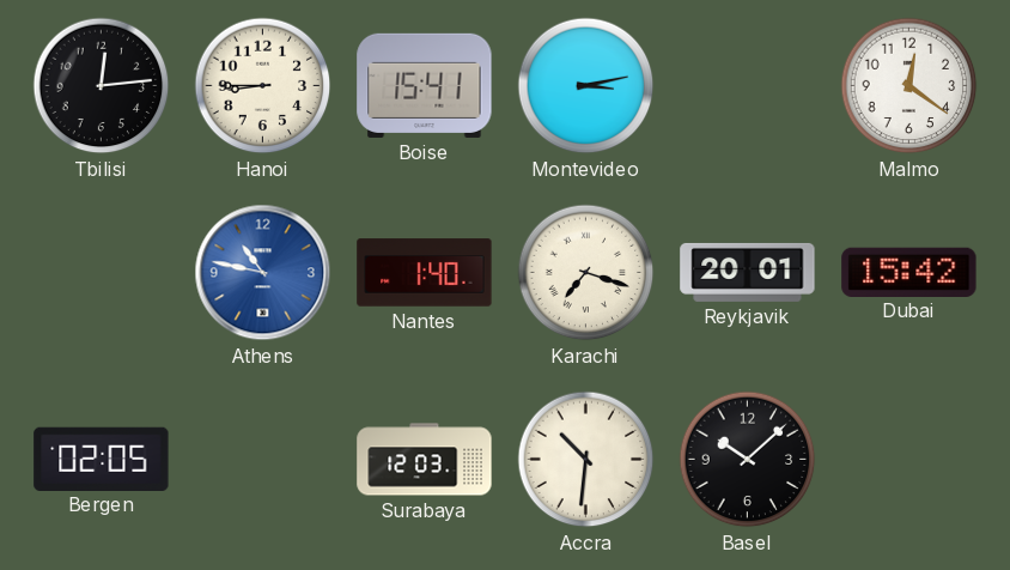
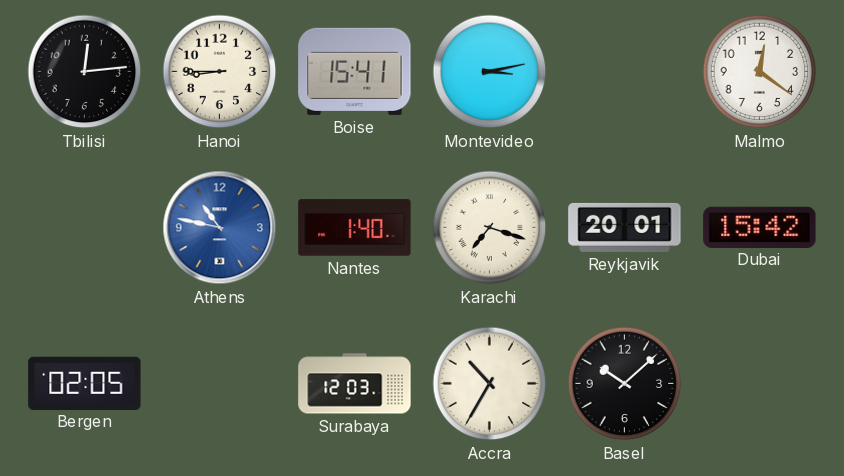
Accra: 10:31 -> 10:35
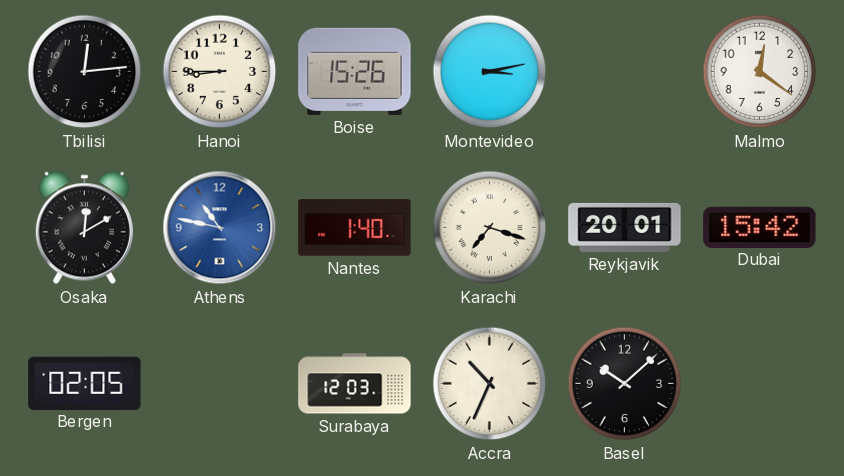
Boise: 15:41 -> 15:26
Osaka: none -> 12:10
Accra: 10:35 -> 10:34
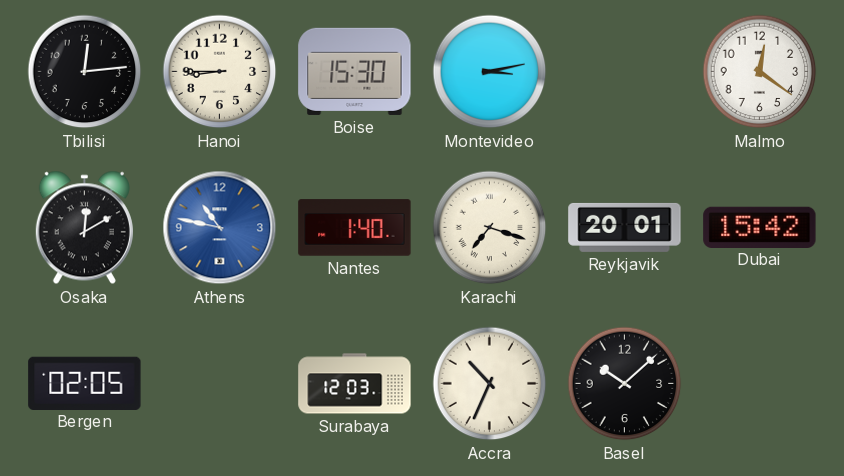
Boise: 15:26 -> 15:30
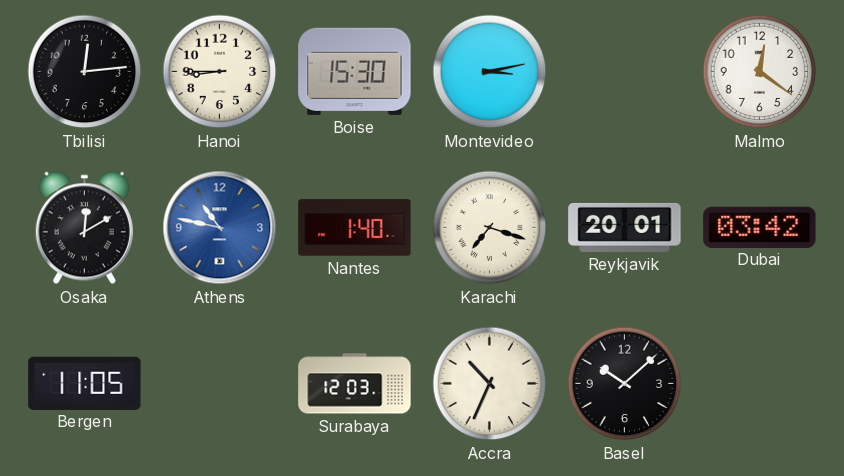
Dubai: 15:42 -> 03:42
Bergen: 02:05 -> 11:05
